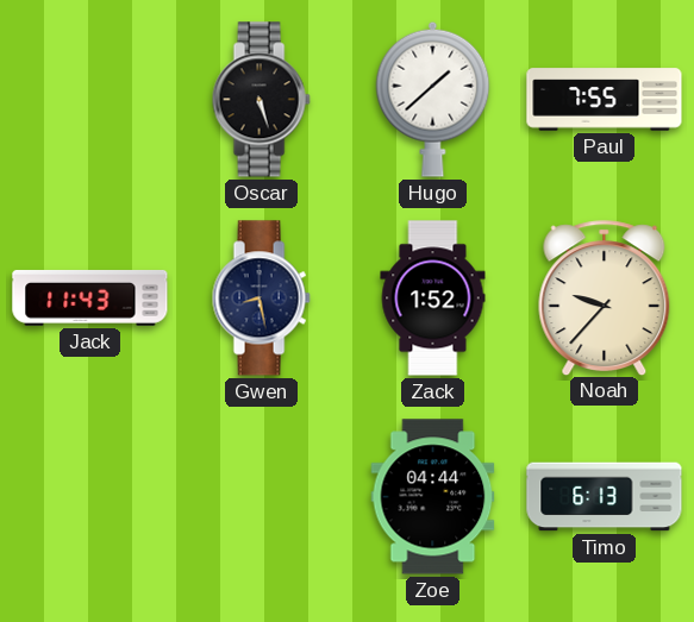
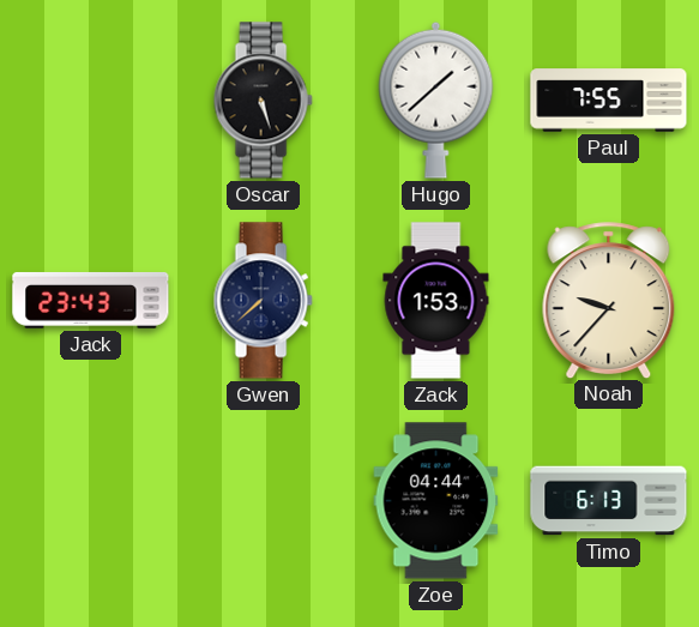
Jack: 11:43 -> 23:43
Gwen: 8:28 -> 7:38
Zack: 1:52 -> 1:53
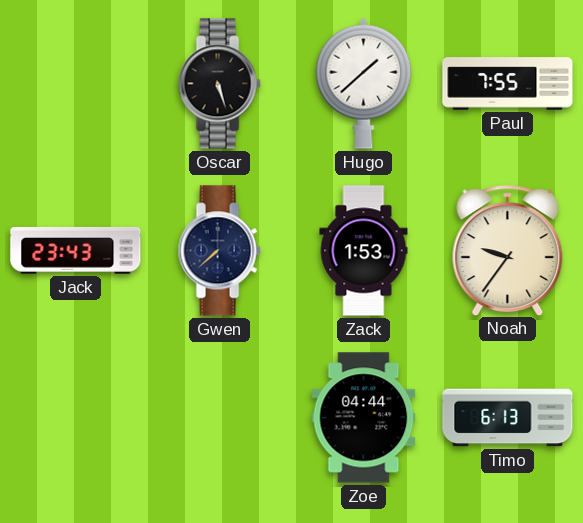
Noah: 9:37 -> 9:36
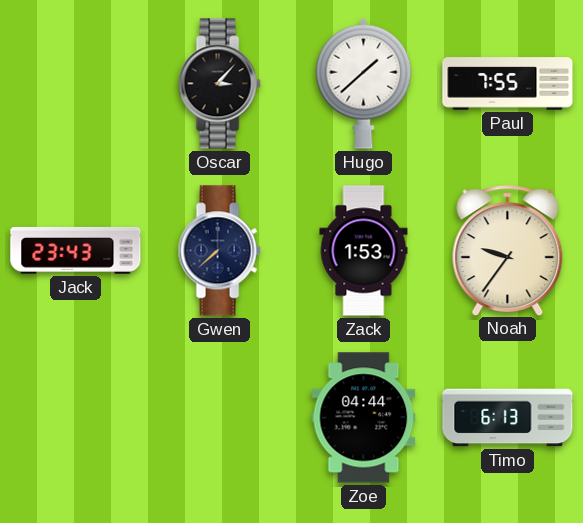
Oscar: 5:27 -> 3:07
